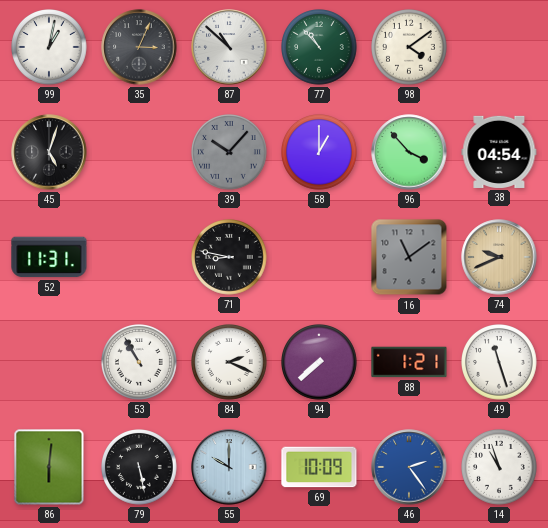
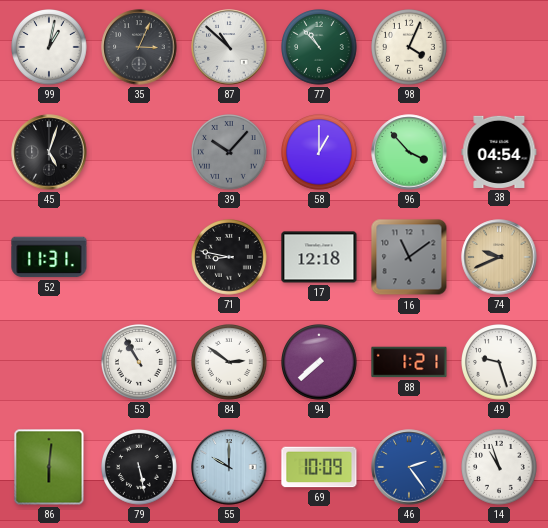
98: 4:09 -> 4:04
17: none -> 12:18
84: 2:19 -> 2:51
49: 11:27 -> 9:27
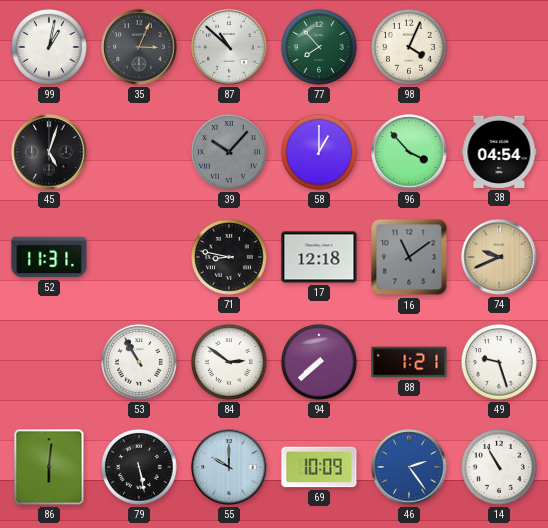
77: 10:53 -> 7:53
14: 10:57 -> 10:55
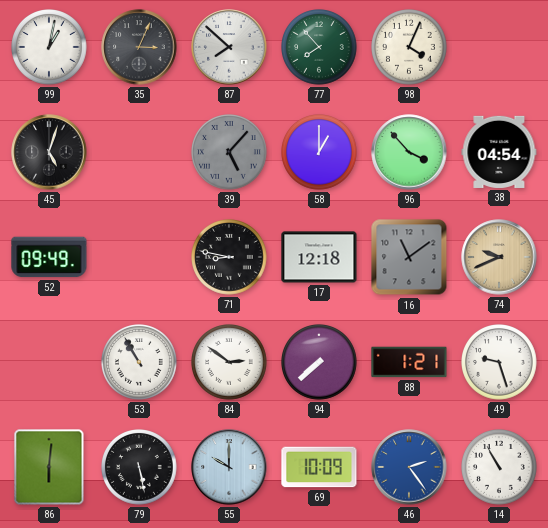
87: 10:52 -> 7:52
39: 10:07 -> 5:07
52: 11:31 -> 09:49
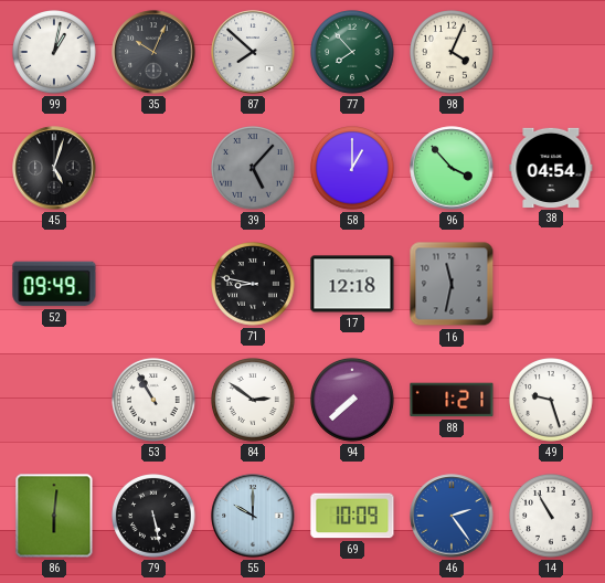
35: 3:04 -> 10:04
16: 11:09 -> 11:32
74: 9:41 -> none
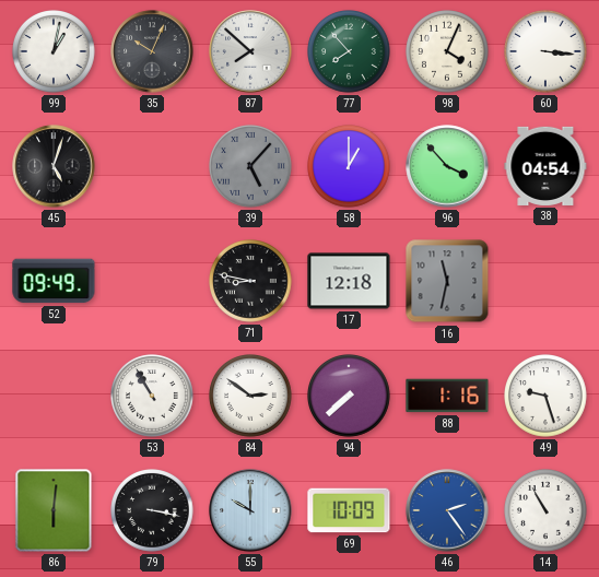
60: none -> 3:16
88: 1:21 -> 1:16
79: 5:28 -> 3:17
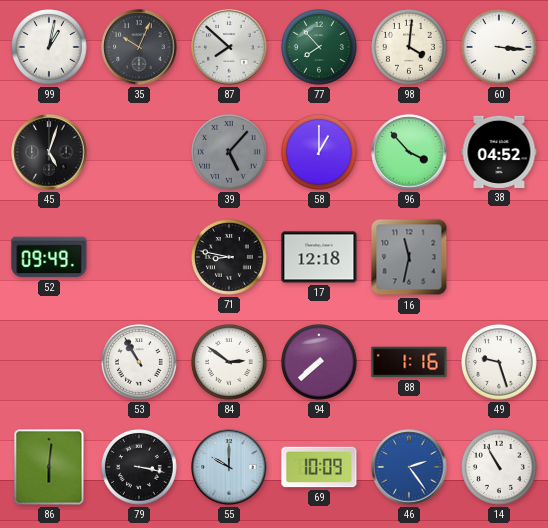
98: 4:04 -> 4:01
38: 04:54 -> 04:52
